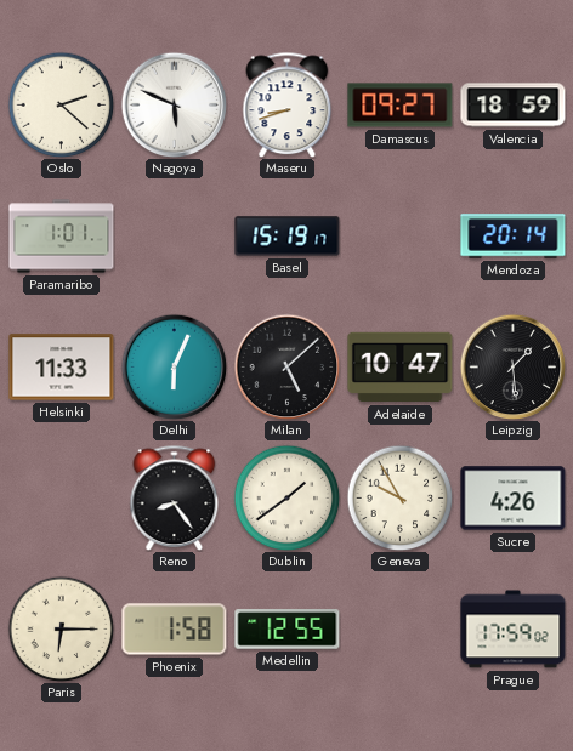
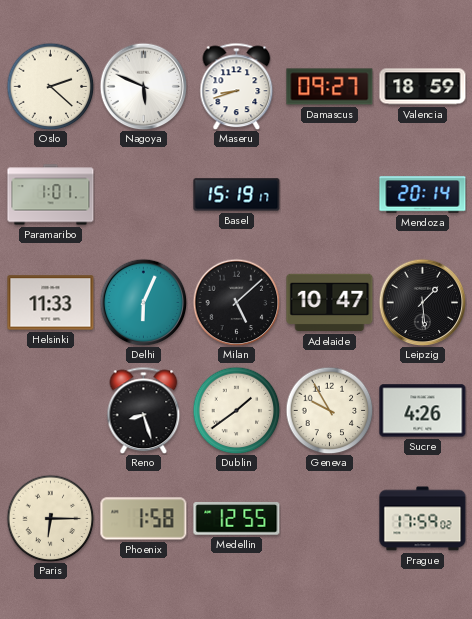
Reno: 8:24 -> 8:27
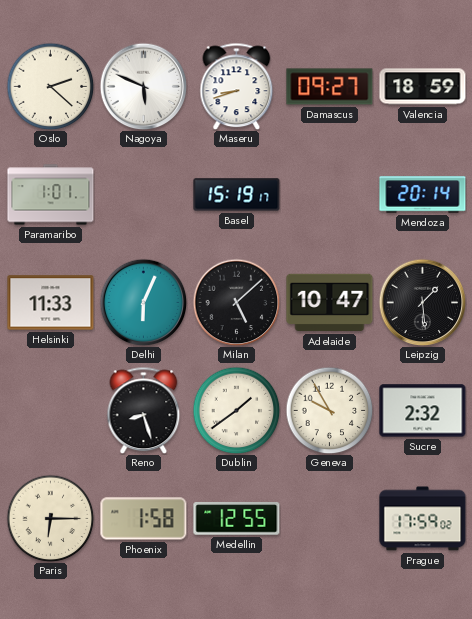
Sucre: 4:26 -> 2:32
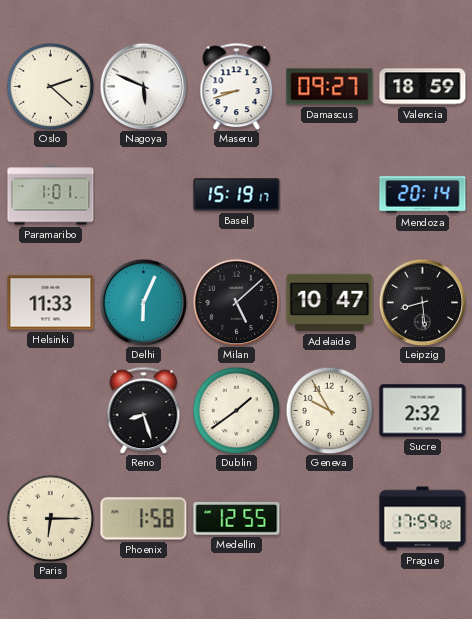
Leipzig: 1:29 -> 8:29
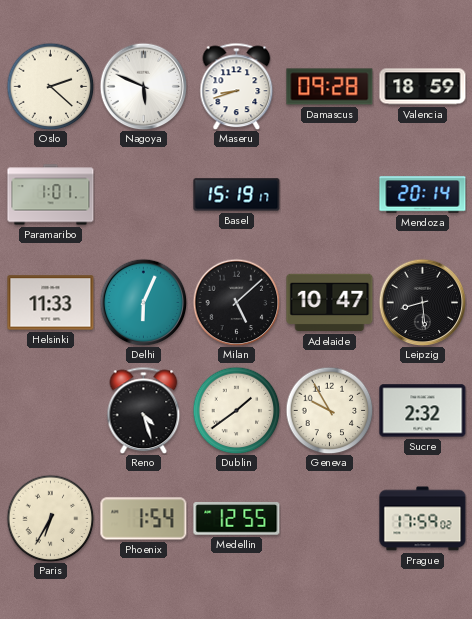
Damascus: 09:27 -> 09:28
Reno: 8:27 -> 4:27
Paris: 6:15 -> 6:35
Phoenix: 1:58 -> 1:54
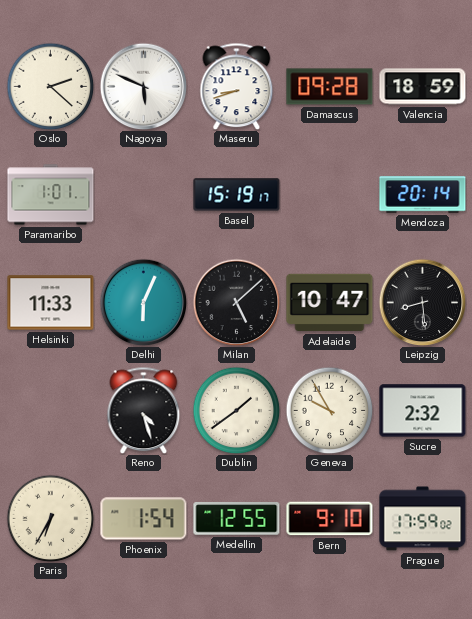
Bern: none -> 9:10
